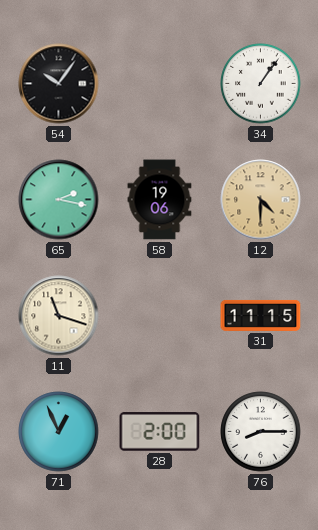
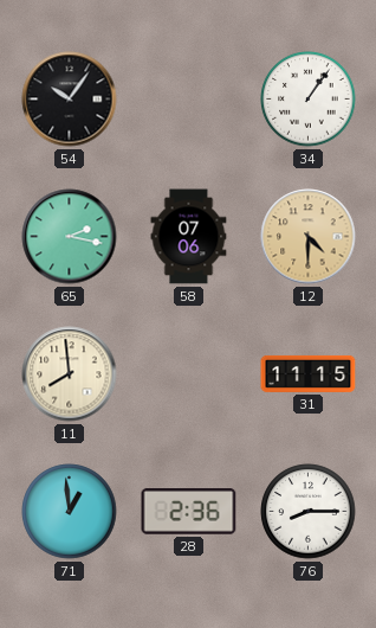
58: 19:06 -> 07:06
11: 11:18 -> 7:59
71: 12:56 -> 12:59
28: 2:00 -> 2:36
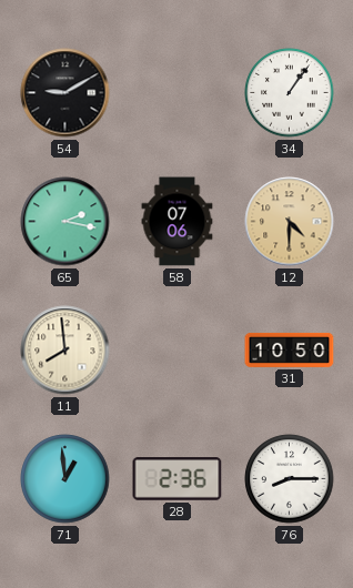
54: 10:06 -> 9:10
31: 11:15 -> 10:50
